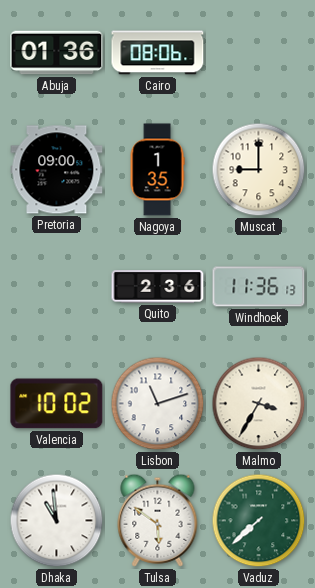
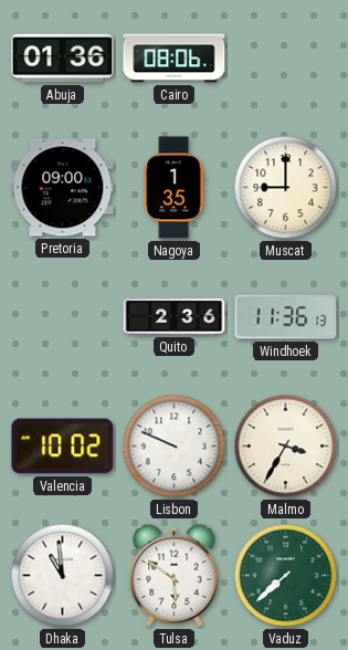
Lisbon: 11:12 -> 9:49
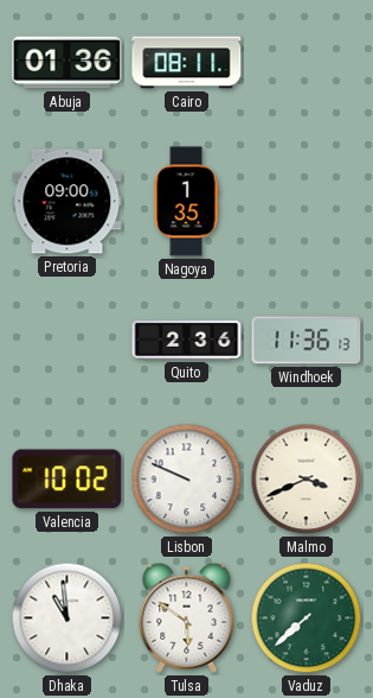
Cairo: 08:06 -> 08:11
Muscat: 9:00 -> none
Malmo: 3:35 -> 3:41
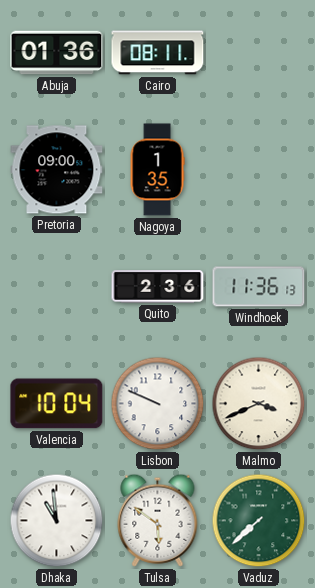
Valencia: 10:02 -> 10:04
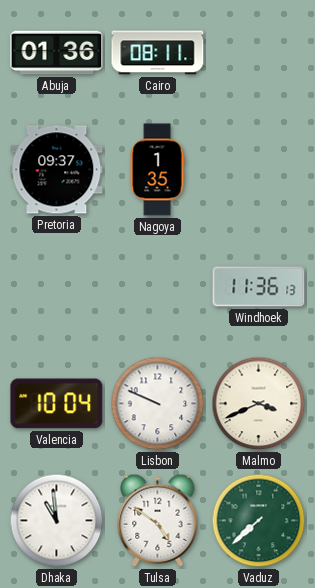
Pretoria: 09:00 -> 09:37
Quito: 2:36 -> none
Tulsa: 5:51 -> 4:51
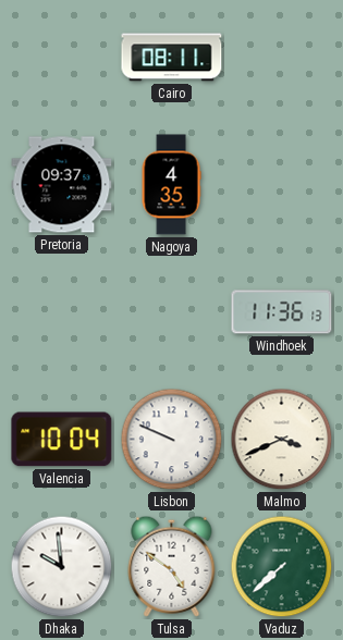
Abuja: 01:36 -> none
Nagoya: 1:35 -> 4:35
Dhaka: 10:59 -> 9:59
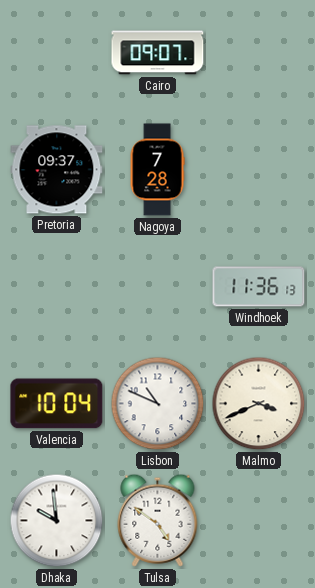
Cairo: 08:11 -> 09:07
Nagoya: 4:35 -> 7:28
Lisbon: 9:49 -> 10:49
Vaduz: 7:38 -> none
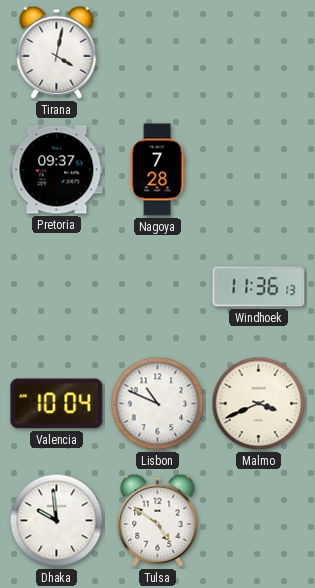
Tirana: none -> 4:02
Cairo: 09:07 -> none
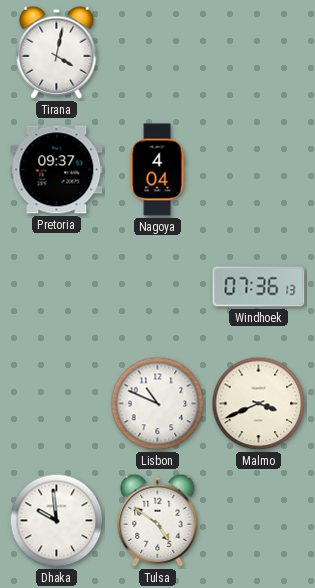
Nagoya: 7:28 -> 4:04
Windhoek: 11:36 -> 07:36
Valencia: 10:04 -> none
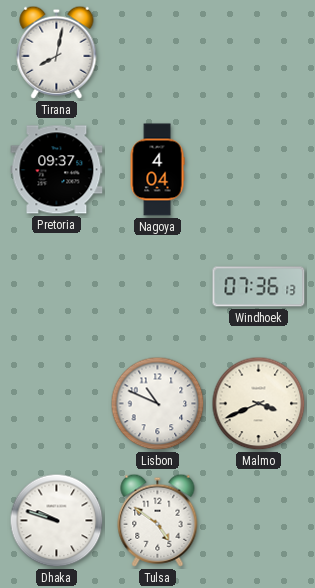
Tirana: 4:02 -> 8:02
Dhaka: 9:59 -> 9:48
